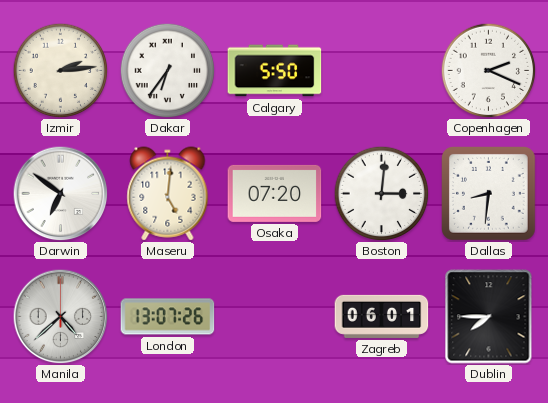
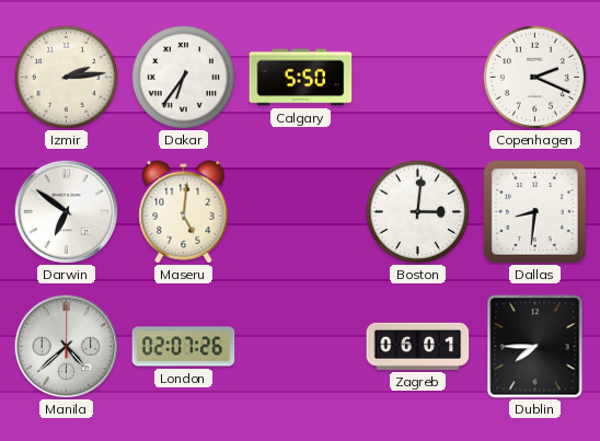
Osaka: 07:20 -> none
London: 13:07 -> 02:07
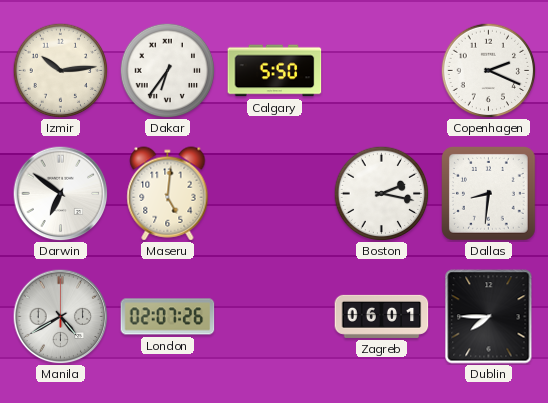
Izmir: 2:14 -> 10:14
Boston: 3:01 -> 2:17
Manila: 4:38 -> 4:40
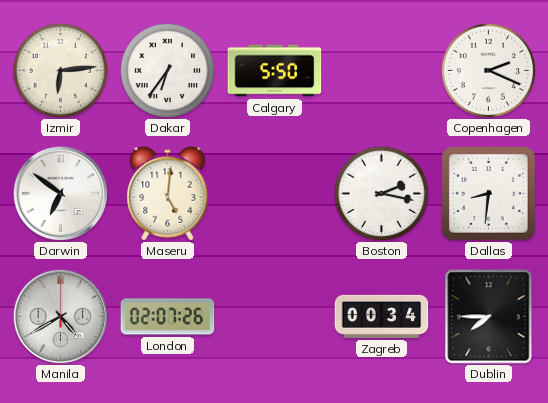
Izmir: 10:14 -> 6:14
Zagreb: 06:01 -> 00:34
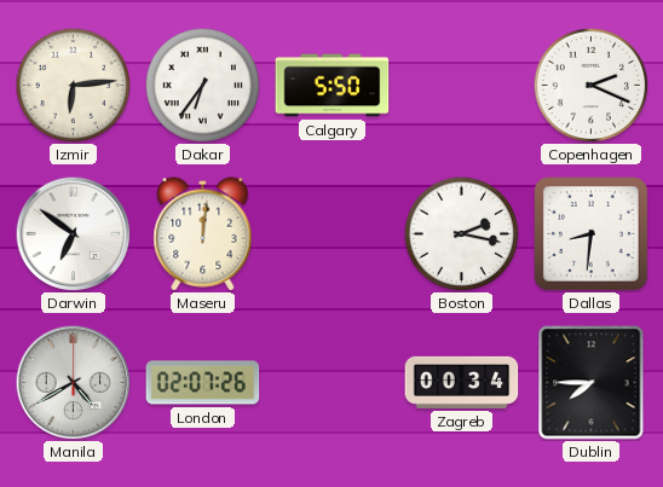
Maseru: 5:01 -> 12:01
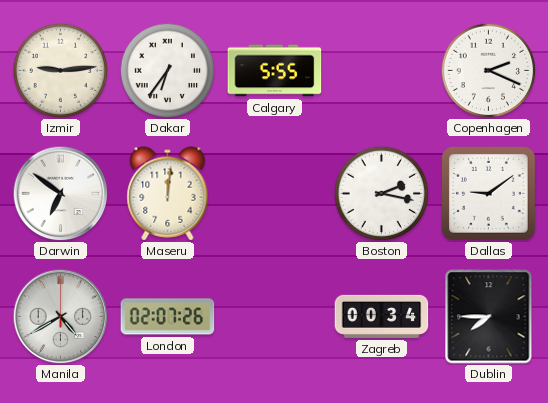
Izmir: 6:14 -> 9:14
Calgary: 5:50 -> 5:55
Dallas: 8:31 -> 9:09
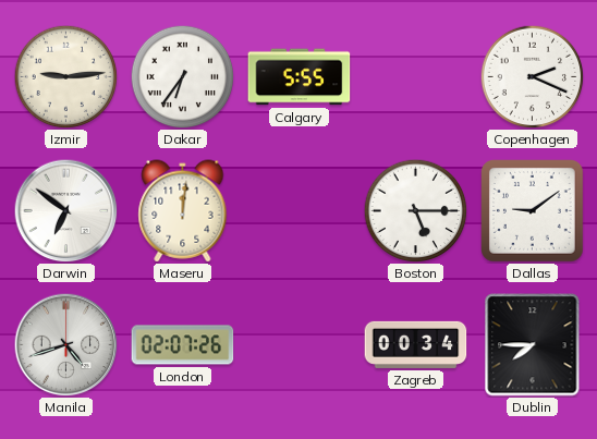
Boston: 2:17 -> 5:15
Manila: 4:40 -> 4:42
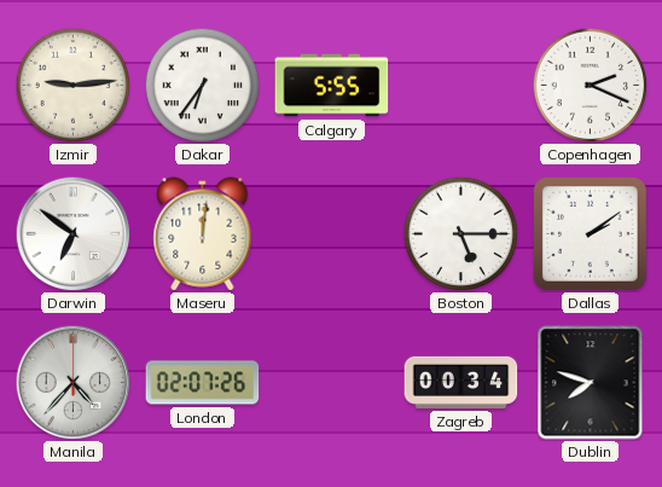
Dallas: 9:09 -> 2:09
Manila: 4:42 -> 4:37
Dublin: 7:45 -> 7:48
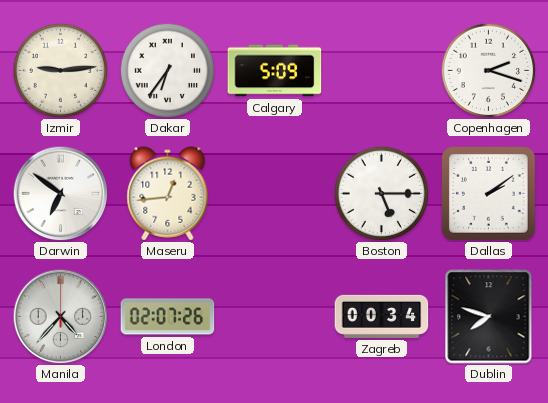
Calgary: 5:55 -> 5:09
Copenhagen: 2:19 -> 2:18
Maseru: 12:01 -> 12:44
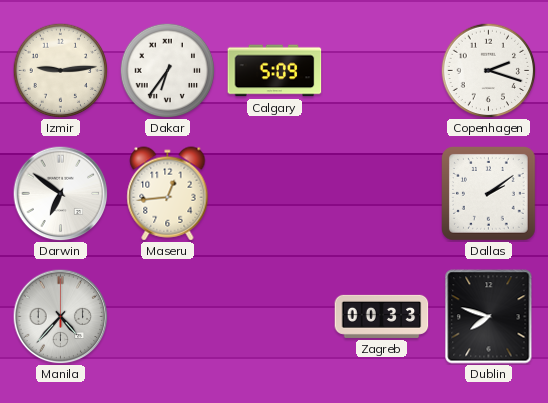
Boston: 5:15 -> none
London: 02:07 -> none
Zagreb: 00:34 -> 00:33
